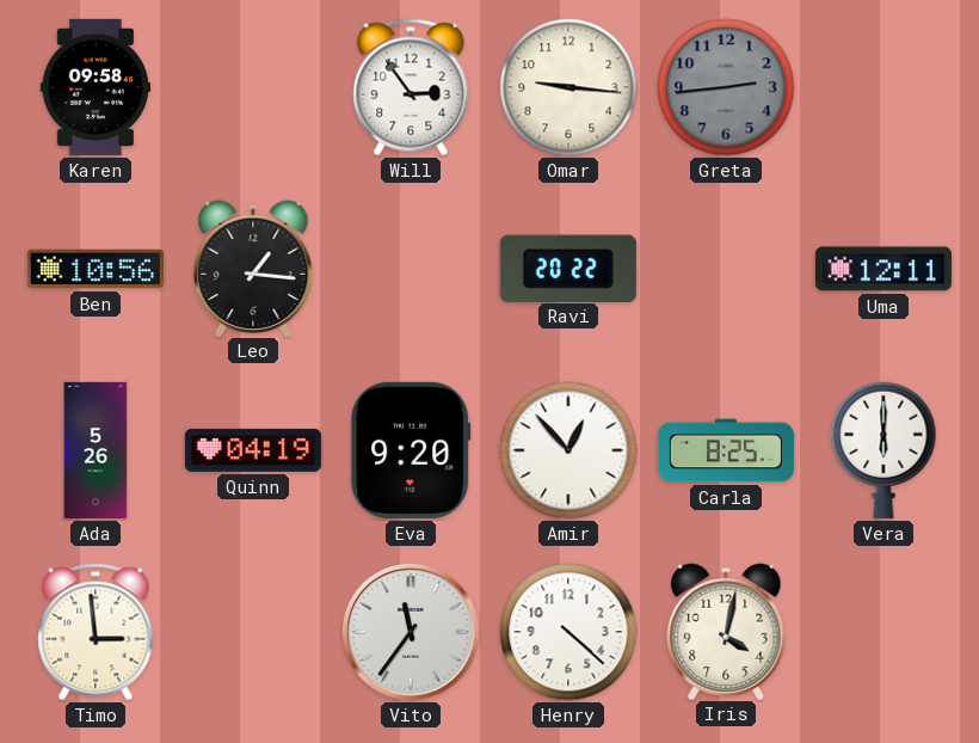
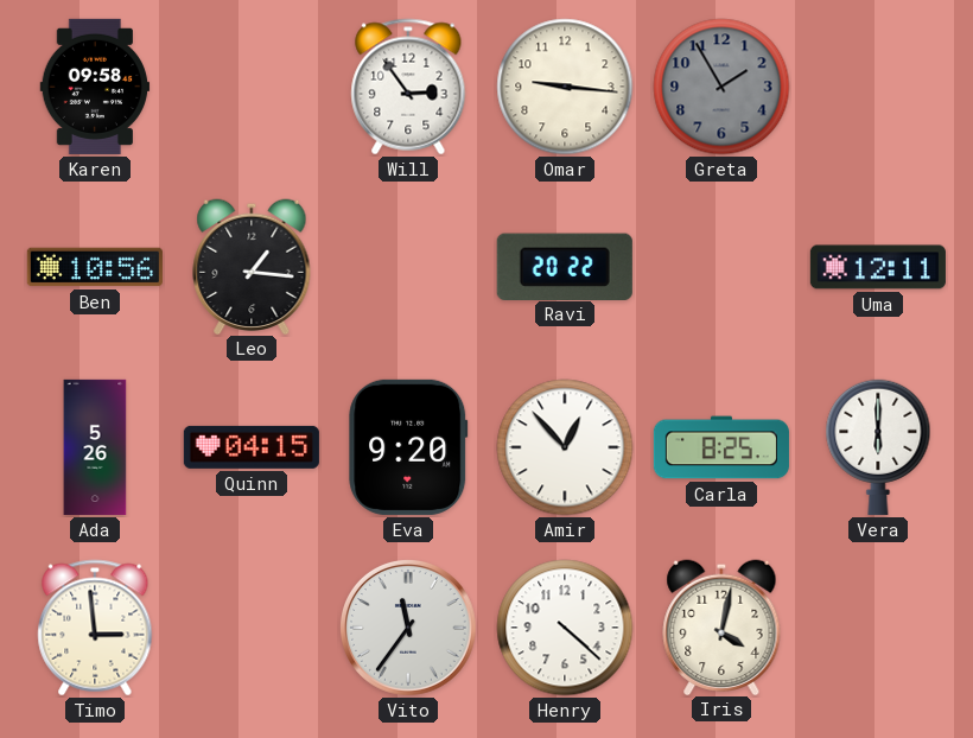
Greta: 2:44 -> 1:55
Quinn: 04:19 -> 04:15
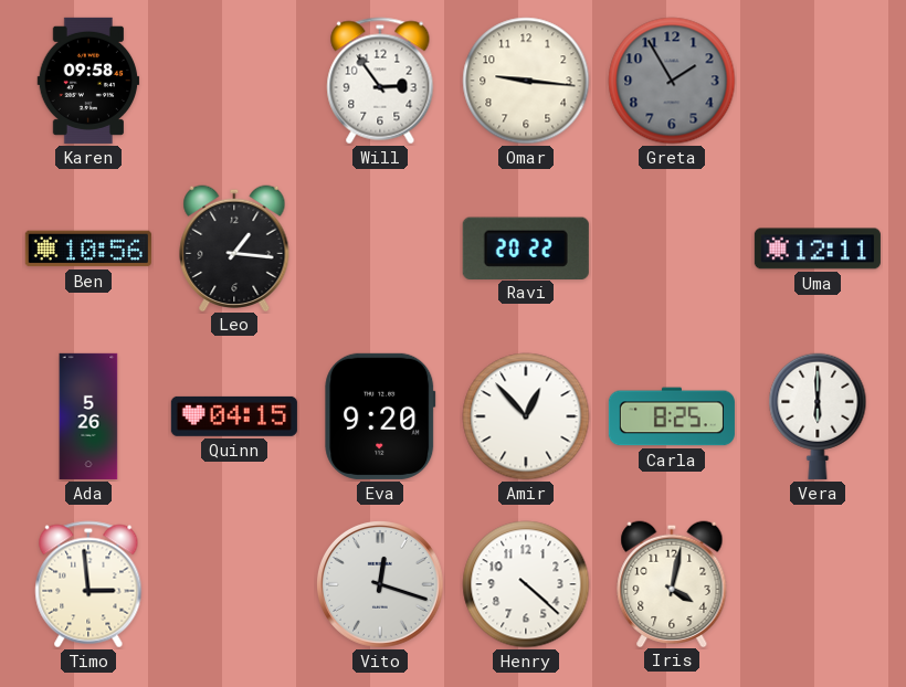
Vito: 11:36 -> 12:18
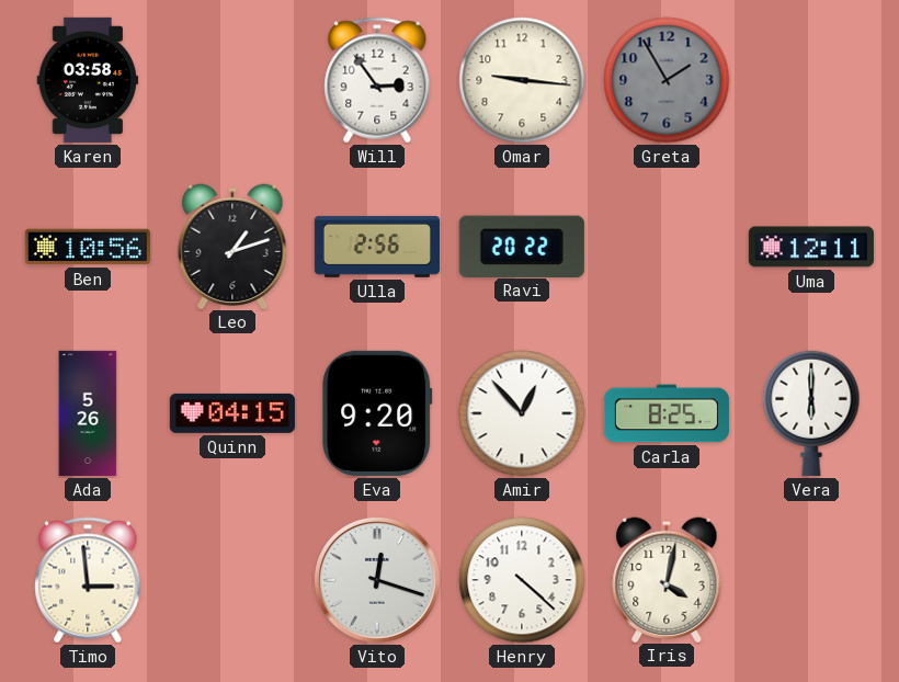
Karen: 09:58 -> 03:58
Leo: 1:16 -> 1:12
Ulla: none -> 2:56
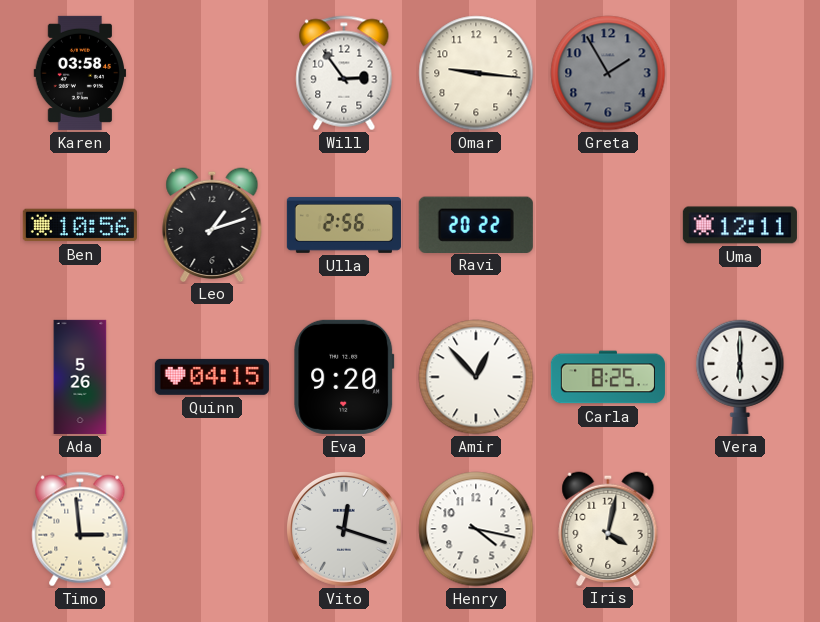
Henry: 4:22 -> 4:17
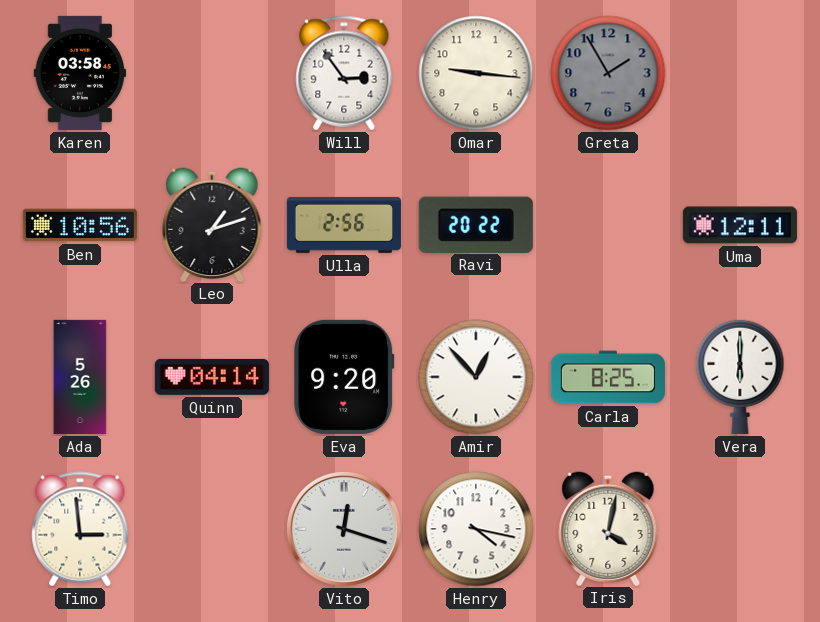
Quinn: 04:15 -> 04:14
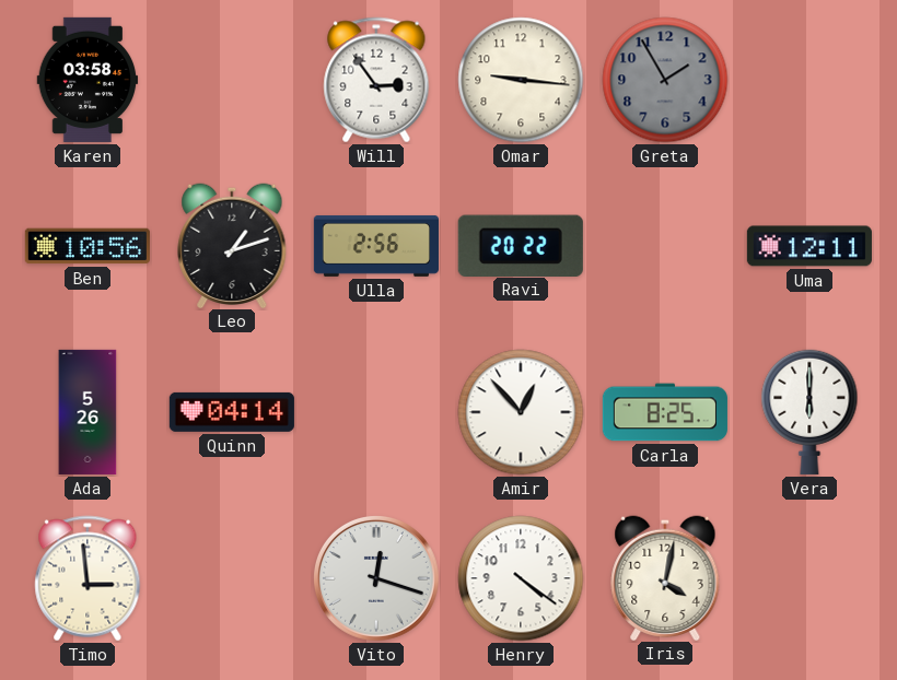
Eva: 9:20 -> none
Henry: 4:17 -> 4:21
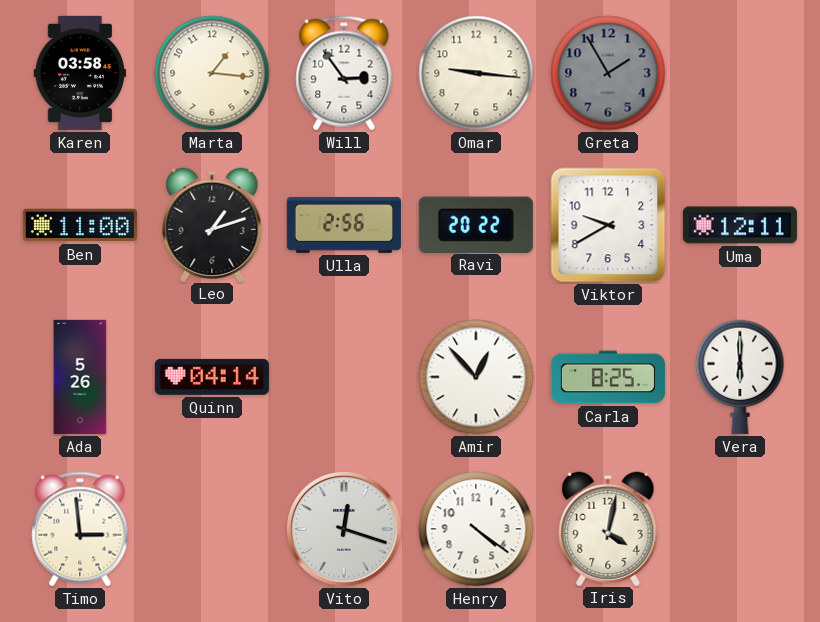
Marta: none -> 1:16
Ben: 10:56 -> 11:00
Viktor: none -> 9:40
